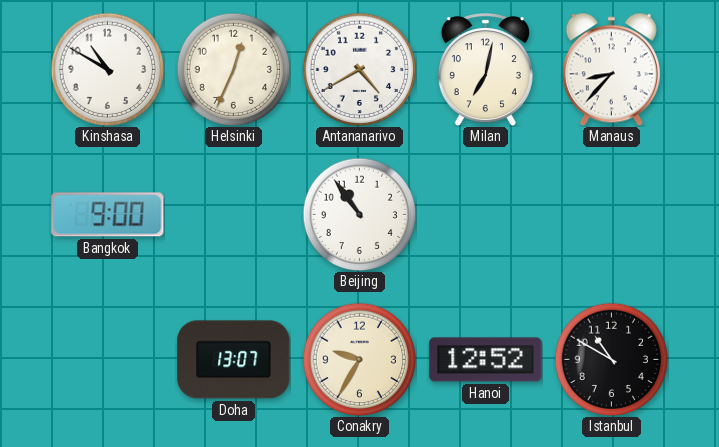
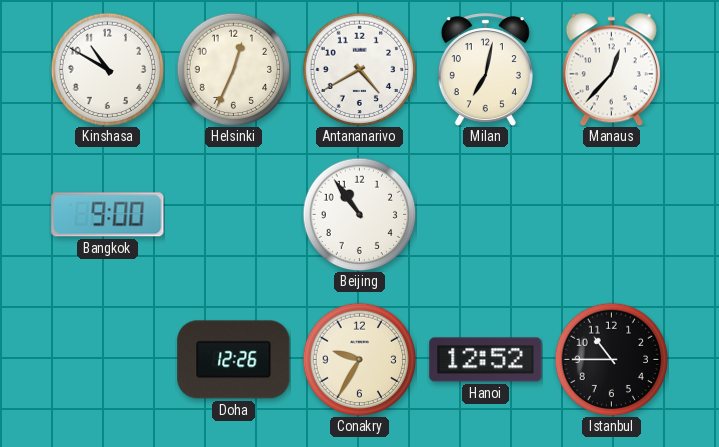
Manaus: 8:37 -> 12:37
Doha: 13:07 -> 12:26
Istanbul: 10:50 -> 10:45
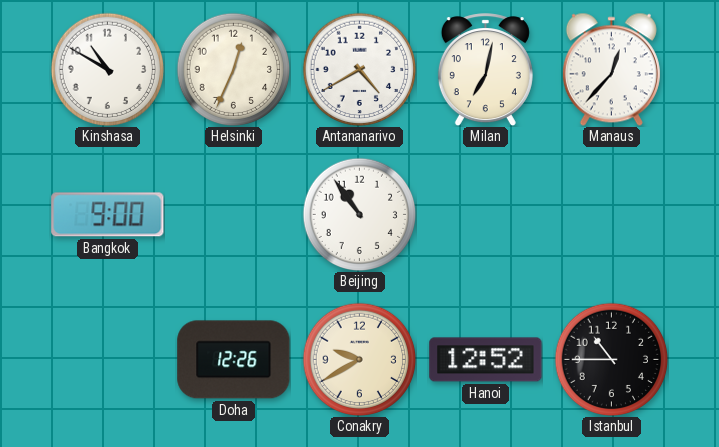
Conakry: 9:35 -> 9:40
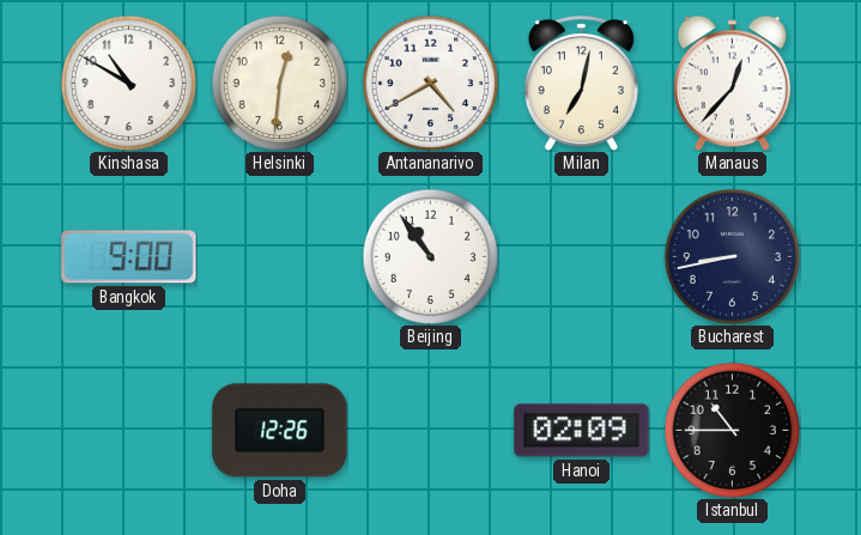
Helsinki: 12:34 -> 12:31
Bucharest: none -> 8:43
Conakry: 9:40 -> none
Hanoi: 12:52 -> 02:09
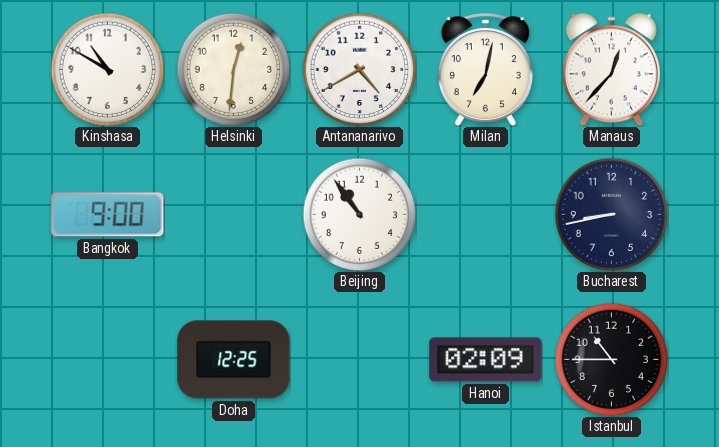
Doha: 12:26 -> 12:25
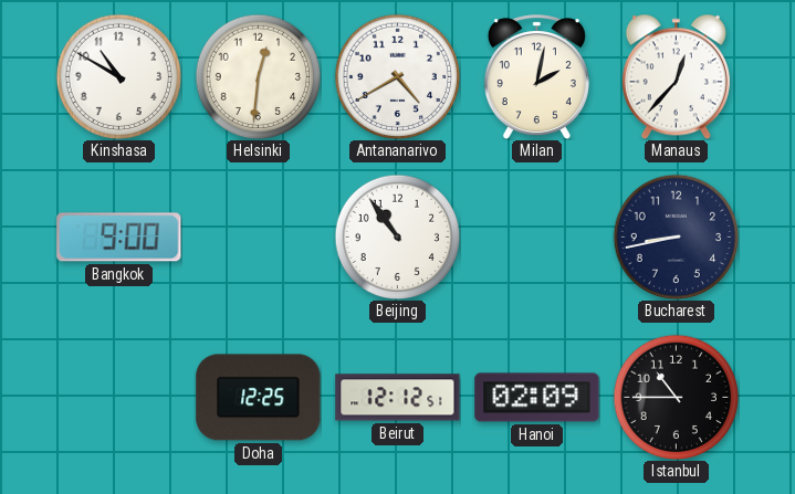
Milan: 7:02 -> 2:02
Beirut: none -> 12:12
